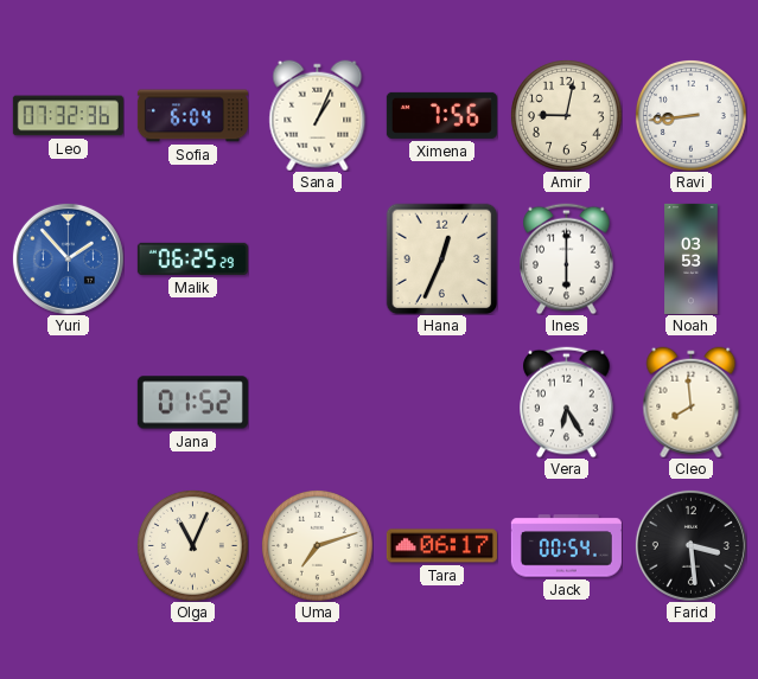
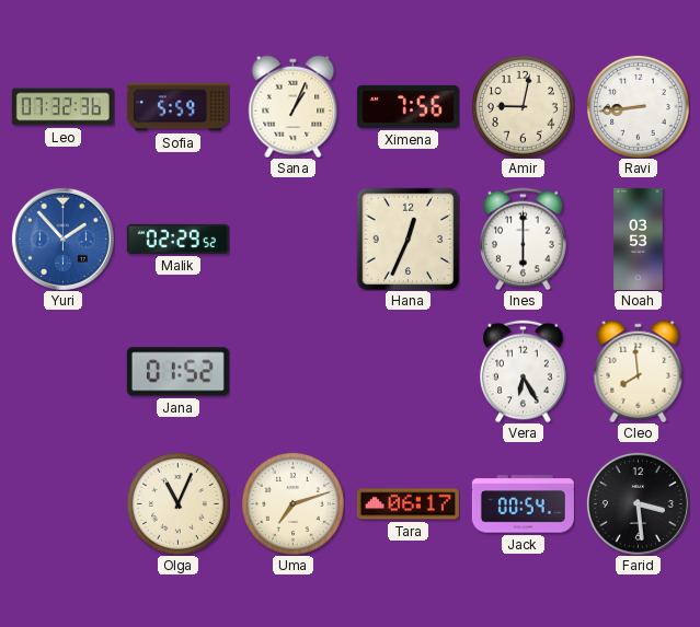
Sofia: 6:04 -> 5:59
Malik: 06:25 -> 02:29
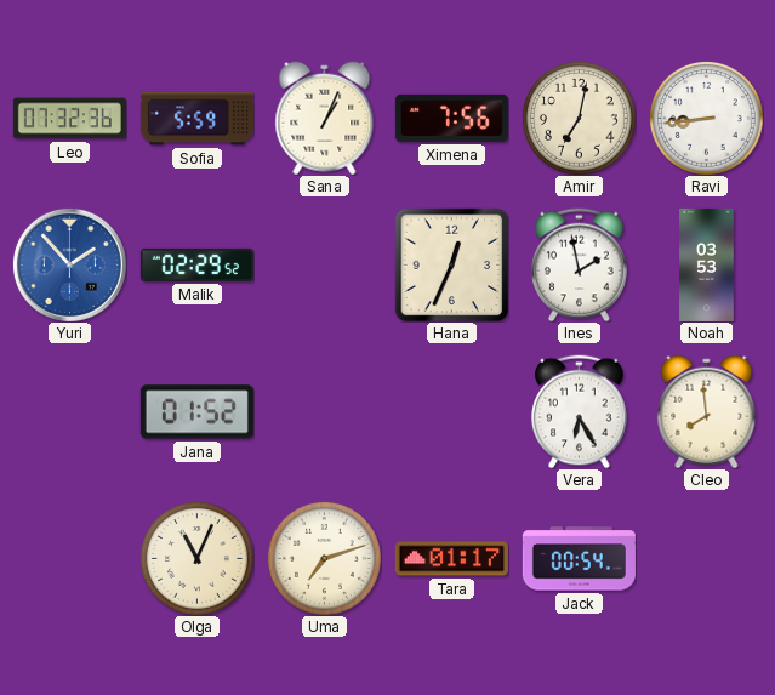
Amir: 9:02 -> 7:02
Ines: 6:00 -> 1:58
Tara: 06:17 -> 01:17
Farid: 3:29 -> none
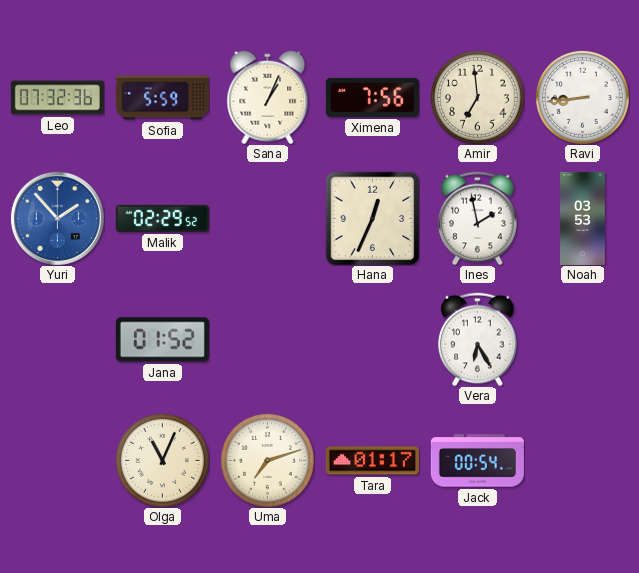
Amir: 7:02 -> 6:59
Cleo: 7:59 -> none
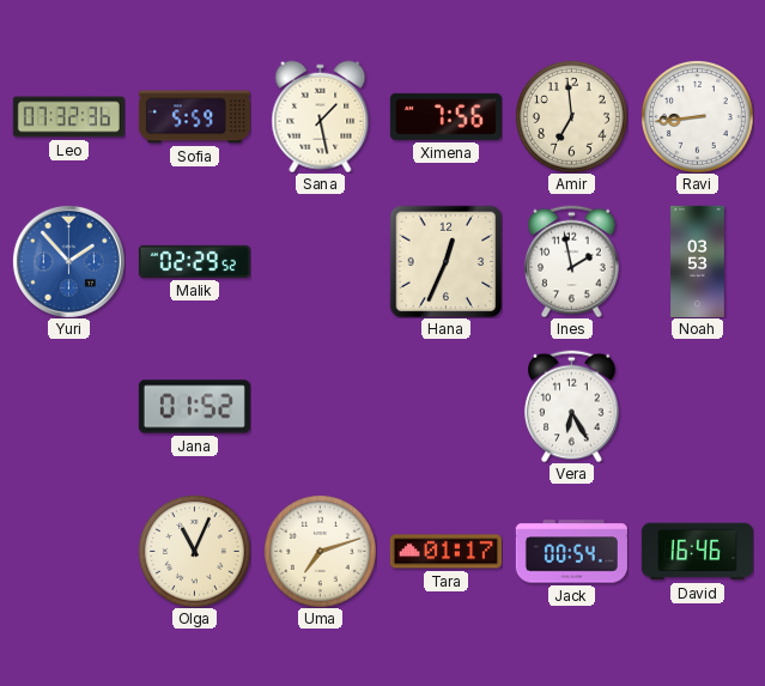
Sana: 1:04 -> 1:28
David: none -> 16:46
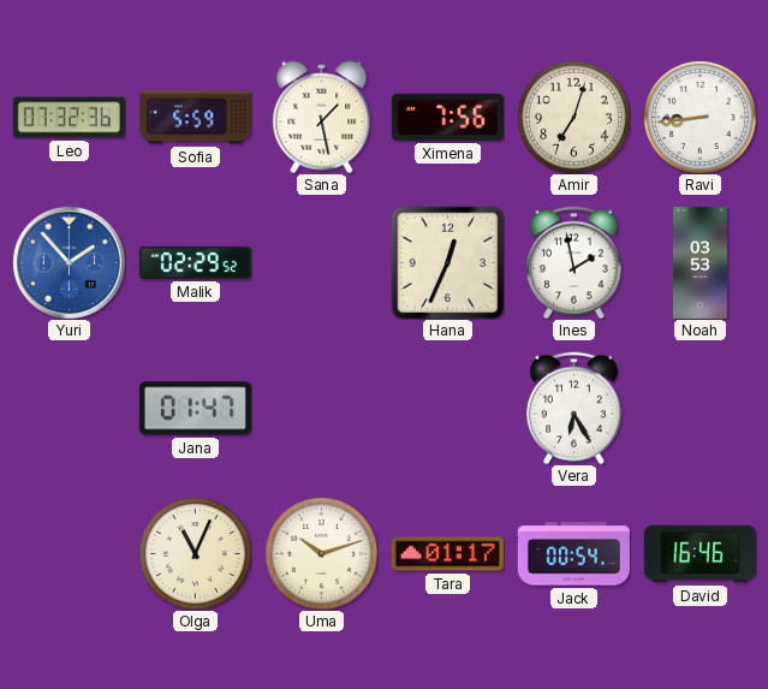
Amir: 6:59 -> 7:03
Jana: 01:52 -> 01:47
Uma: 7:12 -> 10:12
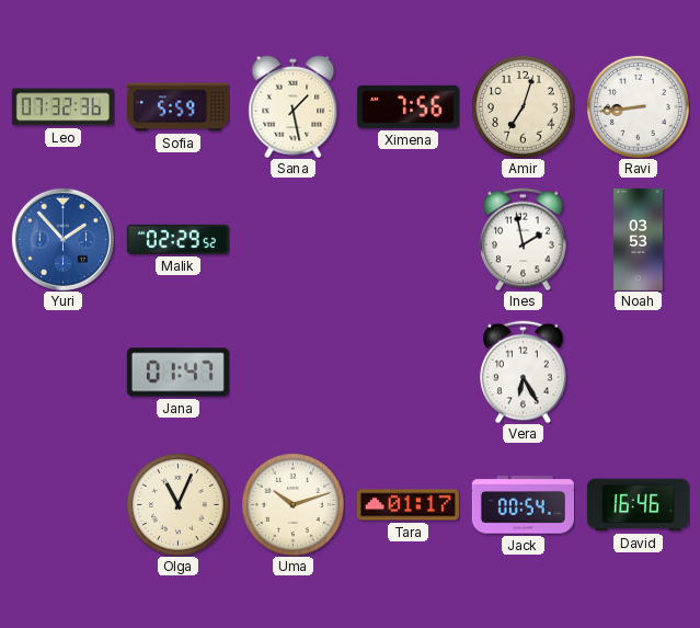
Hana: 12:34 -> none
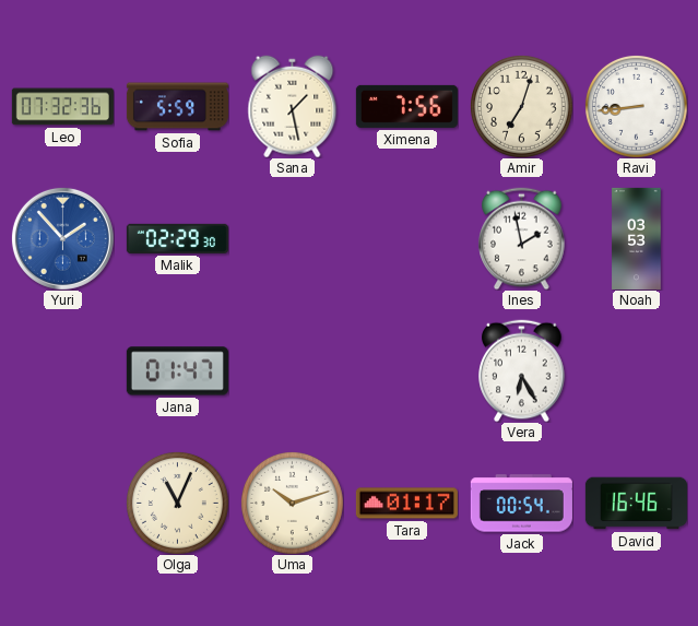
Malik: 02:29:52 -> 02:29:30
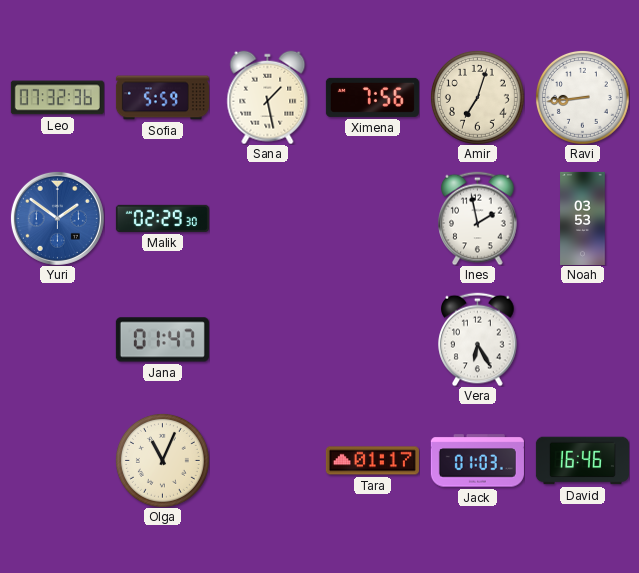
Yuri: 1:53 -> 1:51
Uma: 10:12 -> none
Jack: 00:54 -> 01:03
